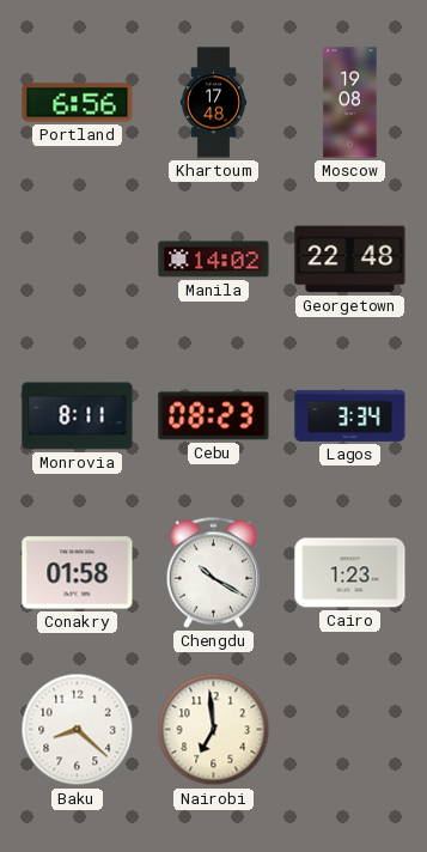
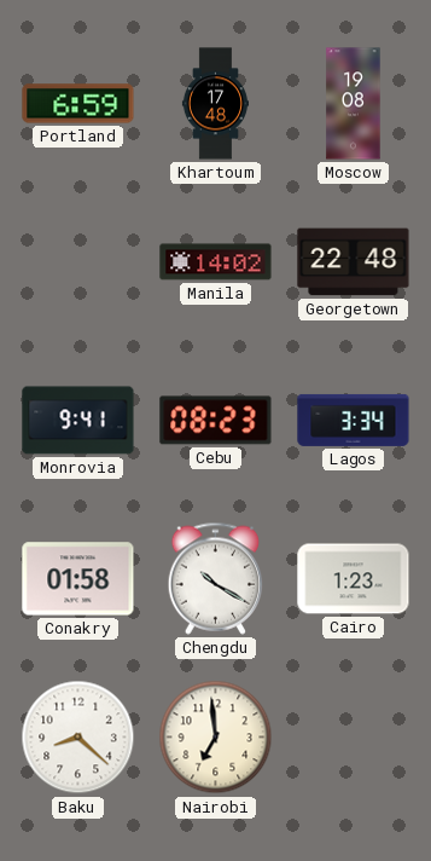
Portland: 6:56 -> 6:59
Monrovia: 8:11 -> 9:41
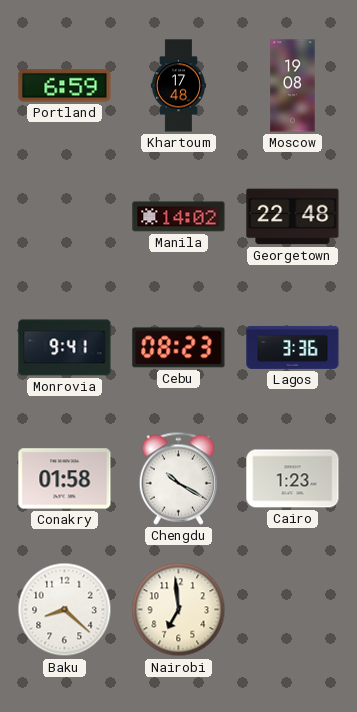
Lagos: 3:34 -> 3:36
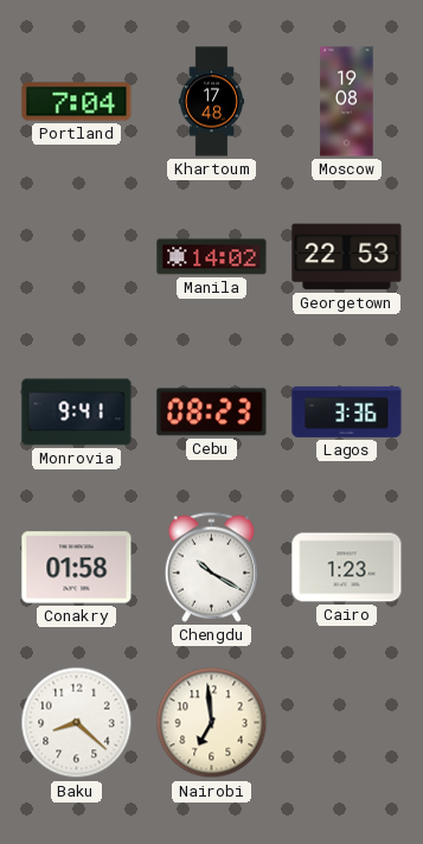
Portland: 6:59 -> 7:04
Georgetown: 22:48 -> 22:53
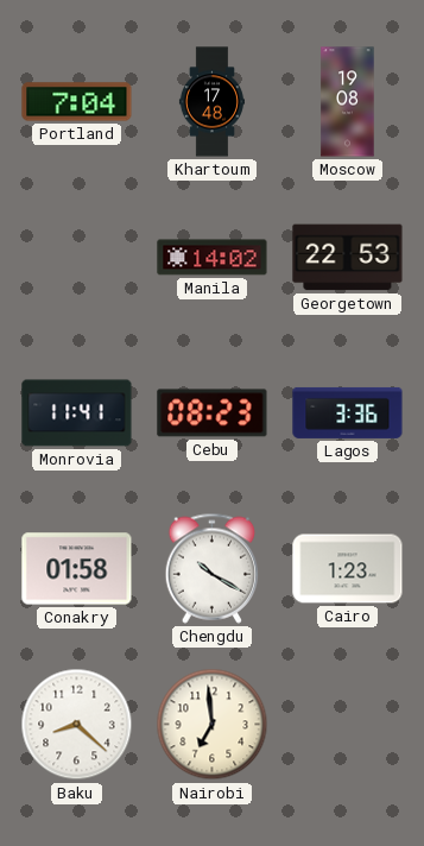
Monrovia: 9:41 -> 11:41
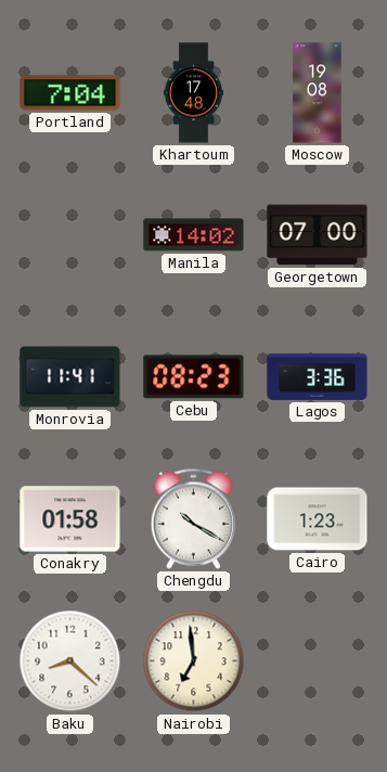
Georgetown: 22:53 -> 07:00
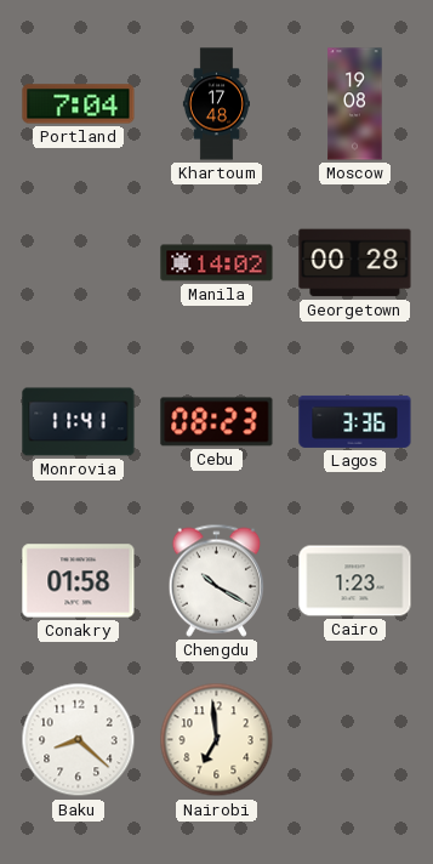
Georgetown: 07:00 -> 00:28
